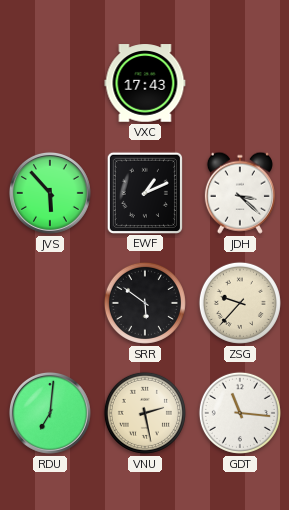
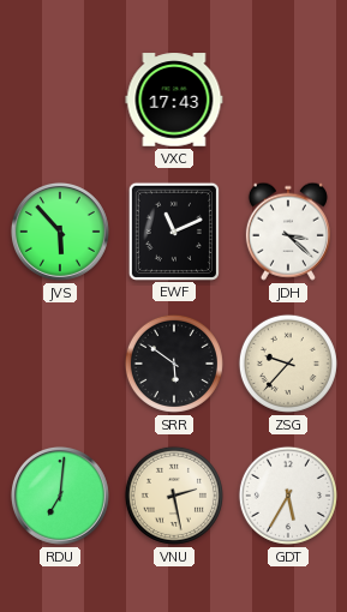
EWF: 1:11 -> 11:11
GDT: 11:16 -> 5:35
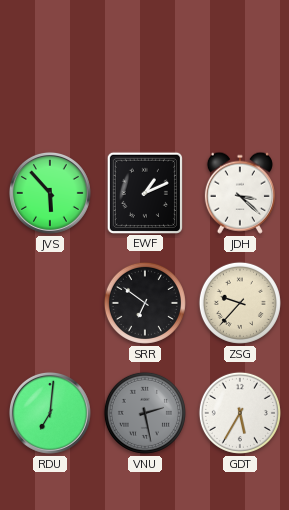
VXC: 17:43 -> none
EWF: 11:11 -> 1:11
SRR: 5:51 -> 6:51
VNU dial: cream -> grey
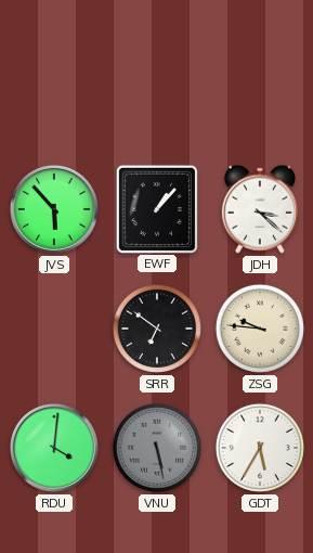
EWF: 1:11 -> 1:07
ZSG: 9:37 -> 9:46
RDU: 7:01 -> 4:01
VNU: 2:28 -> 5:28
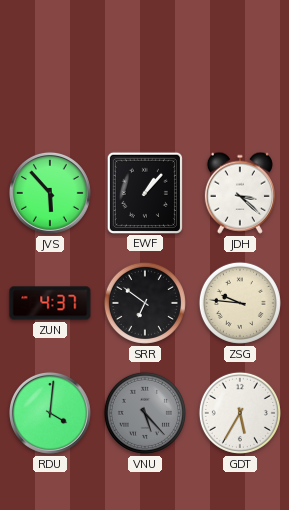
ZUN: none -> 4:37
VNU: 5:28 -> 5:23
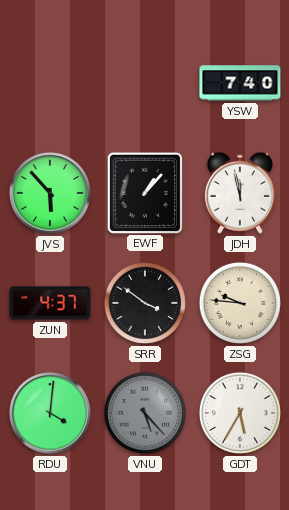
YSW: none -> 7:40
JDH: 3:22 -> 11:58
SRR: 6:51 -> 3:51
